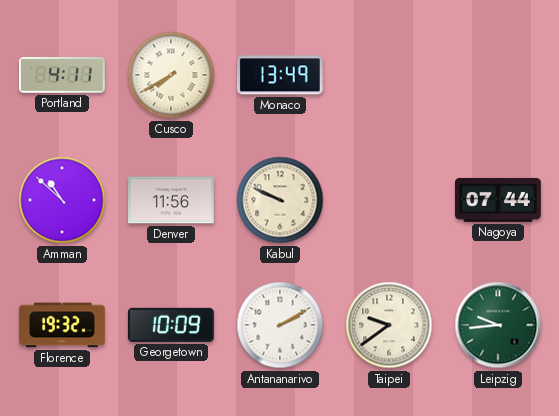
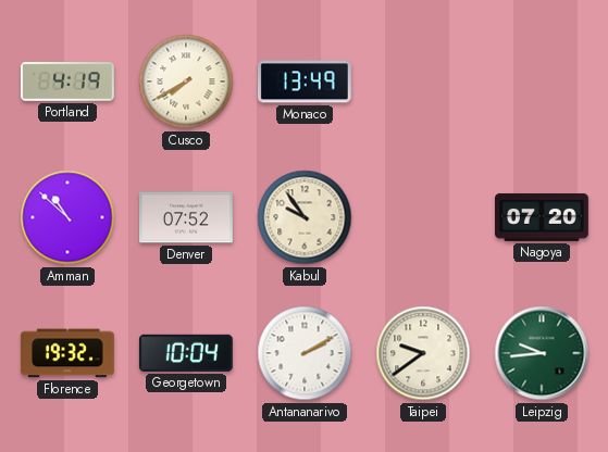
Portland: 4:11 -> 4:19
Denver: 11:56 -> 07:52
Kabul: 9:49 -> 9:54
Nagoya: 07:44 -> 07:20
Georgetown: 10:09 -> 10:04
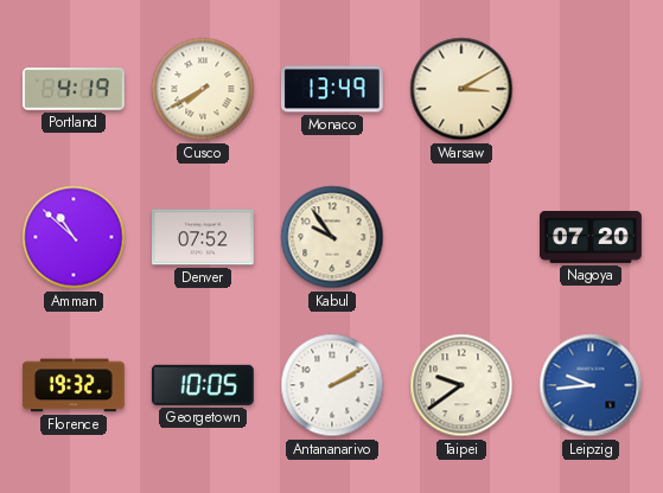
Warsaw: none -> 3:10
Georgetown: 10:04 -> 10:05
Leipzig dial: green -> blue
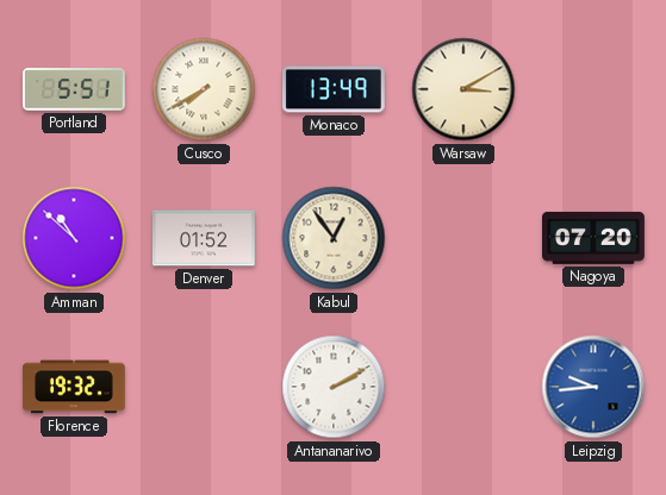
Portland: 4:19 -> 5:51
Denver: 07:52 -> 01:52
Kabul: 9:54 -> 12:54
Georgetown: 10:05 -> none
Taipei: 9:39 -> none
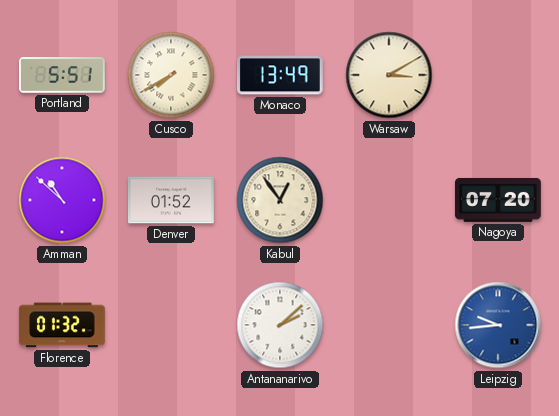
Florence: 19:32 -> 01:32
Antananarivo: 2:10 -> 2:08
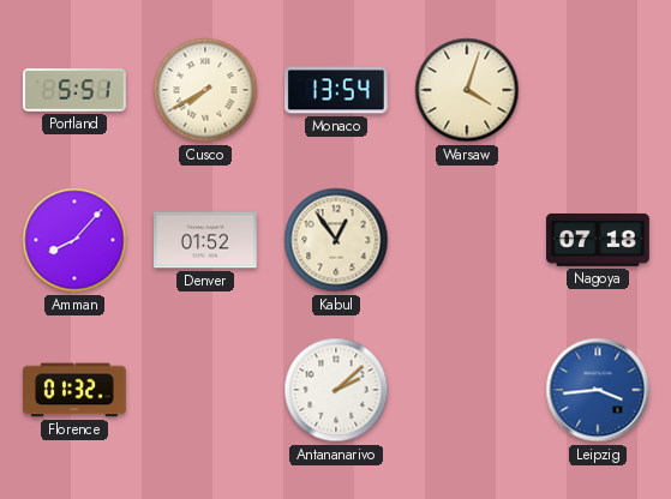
Monaco: 13:49 -> 13:54
Warsaw: 3:10 -> 4:03
Amman: 10:52 -> 8:07
Nagoya: 07:20 -> 07:18
Leipzig: 9:44 -> 3:44
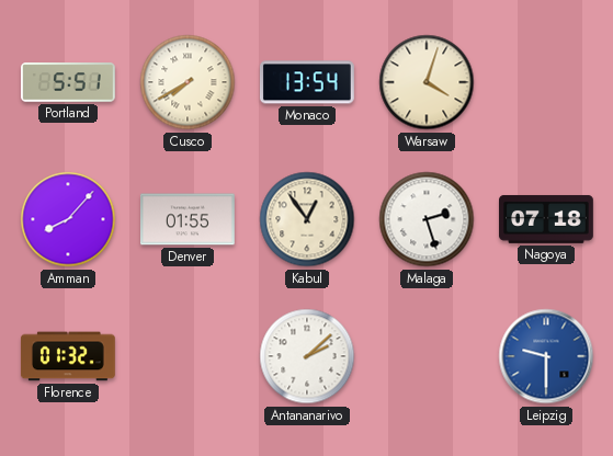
Denver: 01:52 -> 01:55
Malaga: none -> 2:27
Leipzig: 3:44 -> 9:30
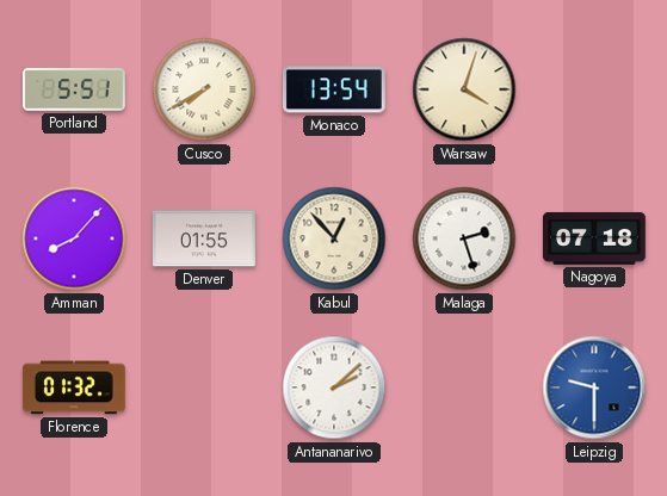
Kabul: 12:54 -> 12:53
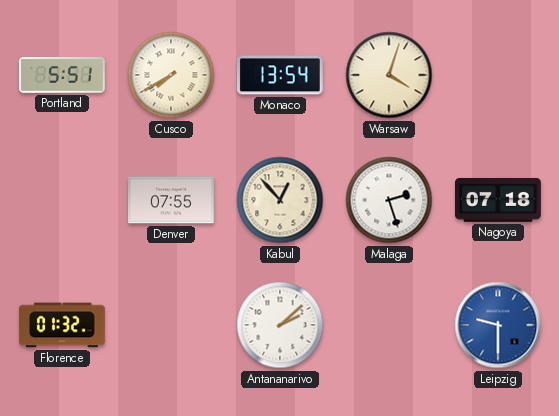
Amman: 8:07 -> none
Denver: 01:55 -> 07:55
